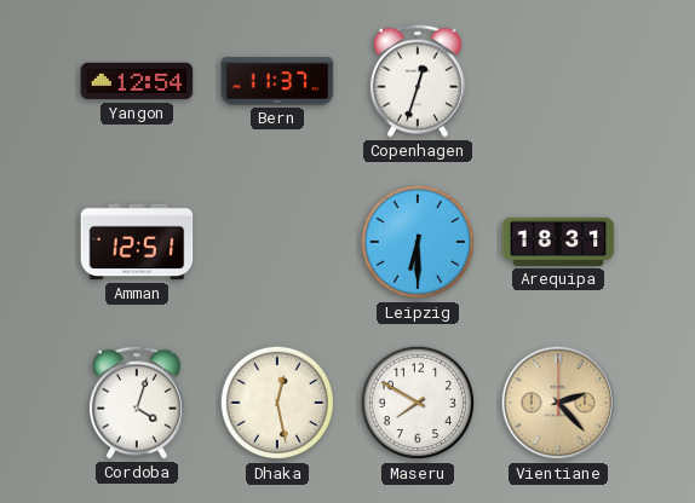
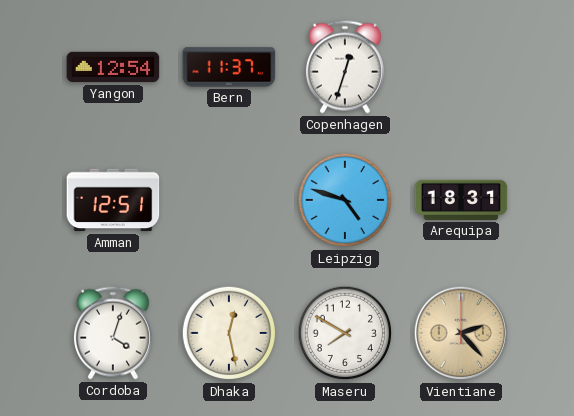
Leipzig: 6:30 -> 4:48
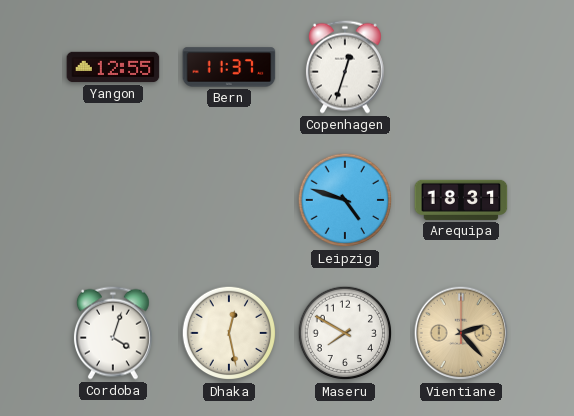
Yangon: 12:54 -> 12:55
Amman: 12:51 -> none
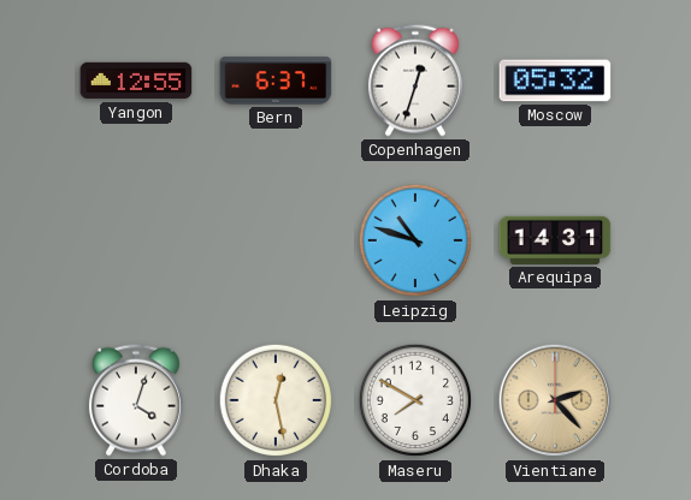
Bern: 11:37 -> 6:37
Moscow: none -> 05:32
Leipzig: 4:48 -> 10:48
Arequipa: 18:31 -> 14:31
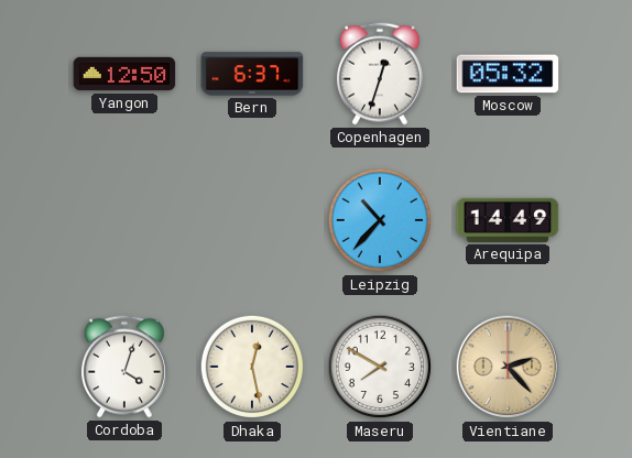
Yangon: 12:55 -> 12:50
Leipzig: 10:48 -> 10:37
Arequipa: 14:31 -> 14:49
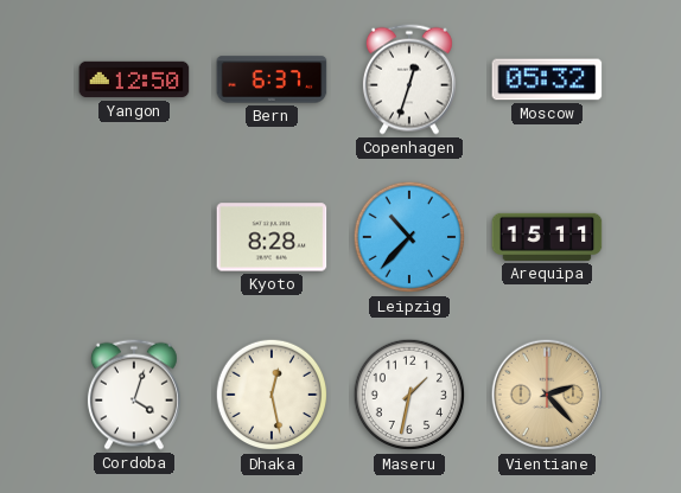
Kyoto: none -> 8:28
Arequipa: 14:49 -> 15:11
Maseru: 7:50 -> 1:32
